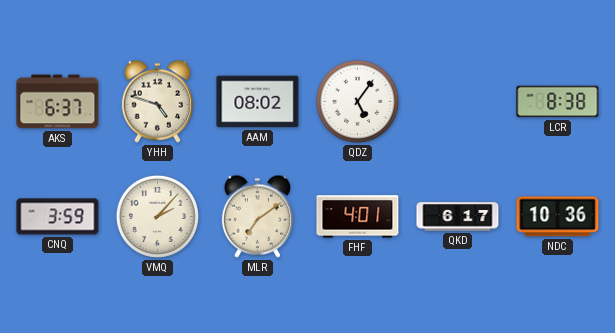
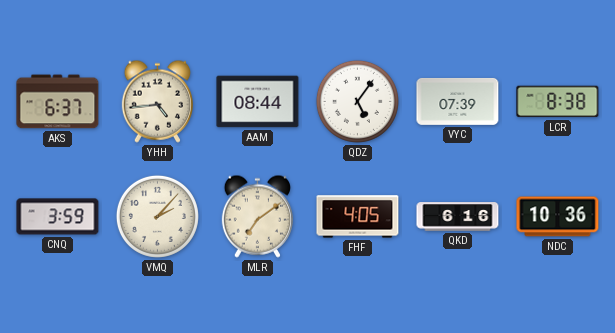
YHH: 4:48 -> 4:44
AAM: 08:02 -> 08:44
VYC: none -> 07:39
FHF: 4:01 -> 4:05
QKD: 6:17 -> 6:16
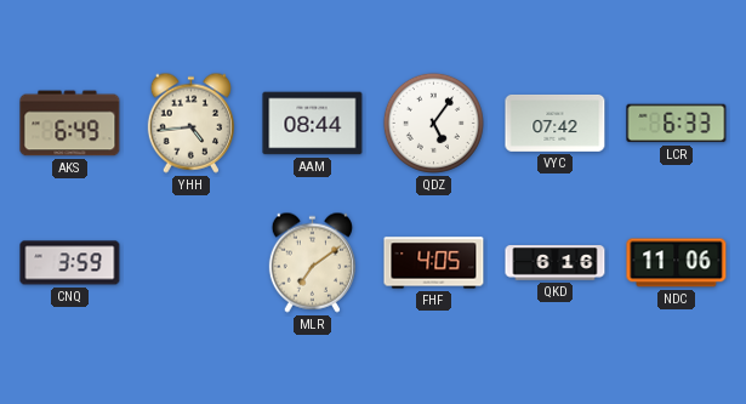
AKS: 6:37 -> 6:49
VYC: 07:39 -> 07:42
LCR: 8:38 -> 6:33
VMQ: 2:07 -> none
NDC: 10:36 -> 11:06
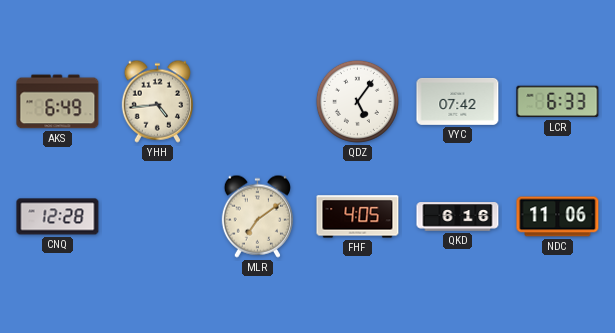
AAM: 08:44 -> none
CNQ: 3:59 -> 12:28
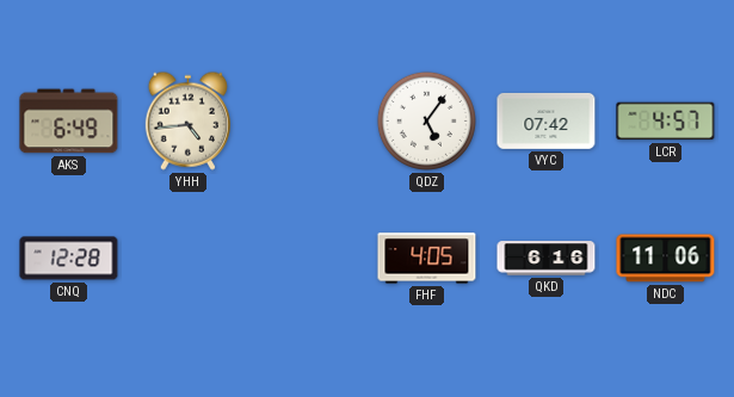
LCR: 6:33 -> 4:57
MLR: 7:09 -> none
